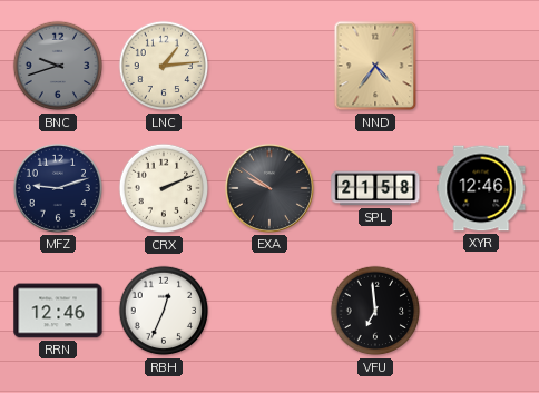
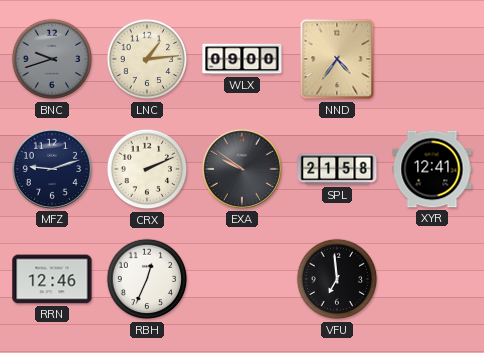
WLX: none -> 09:00
XYR: 12:46 -> 12:41
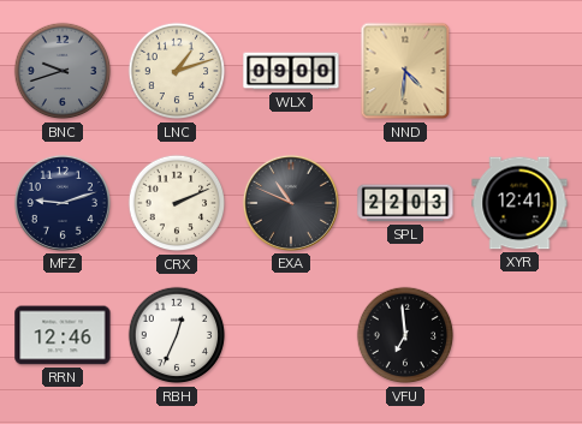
LNC: 1:14 -> 1:12
NND: 4:36 -> 4:31
EXA: 9:51 -> 10:49
SPL: 21:58 -> 22:03
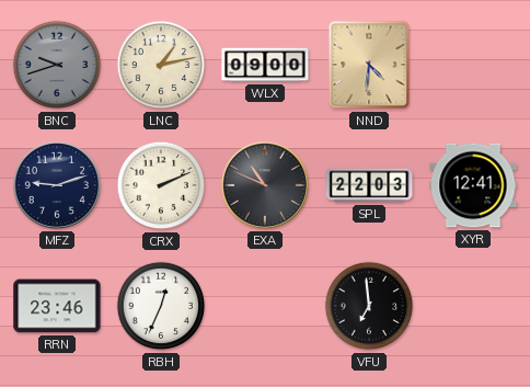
LNC: 1:12 -> 1:13
RRN: 12:46 -> 23:46
